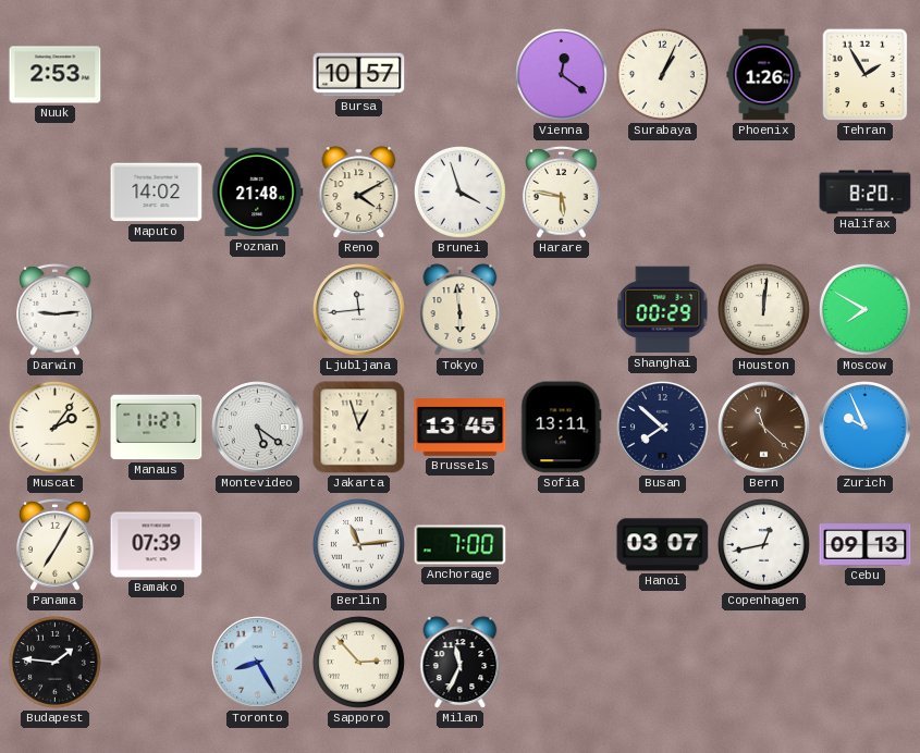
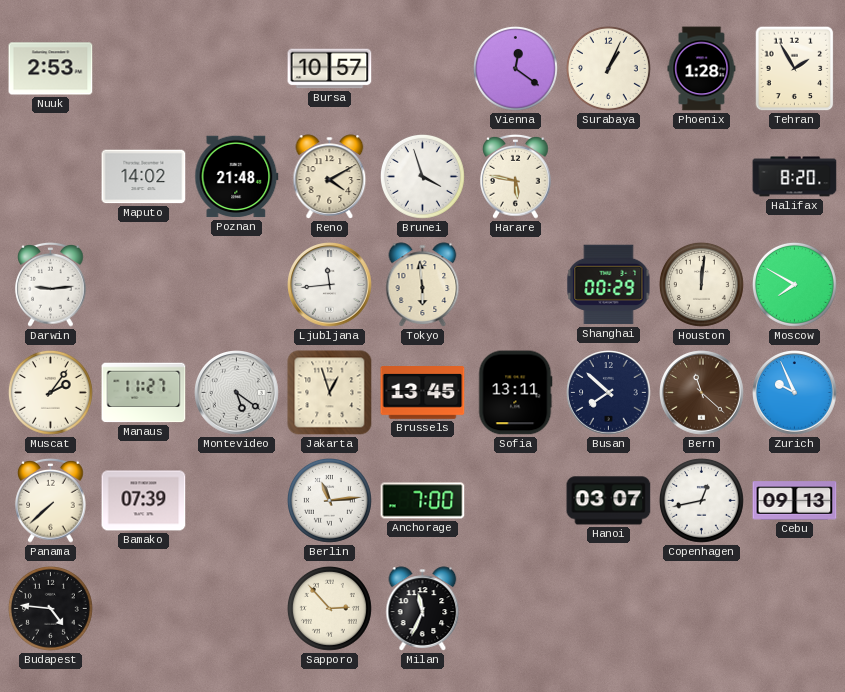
Phoenix: 1:26 -> 1:28
Panama: 7:05 -> 7:38
Budapest: 1:46 -> 4:46
Toronto: 8:25 -> none
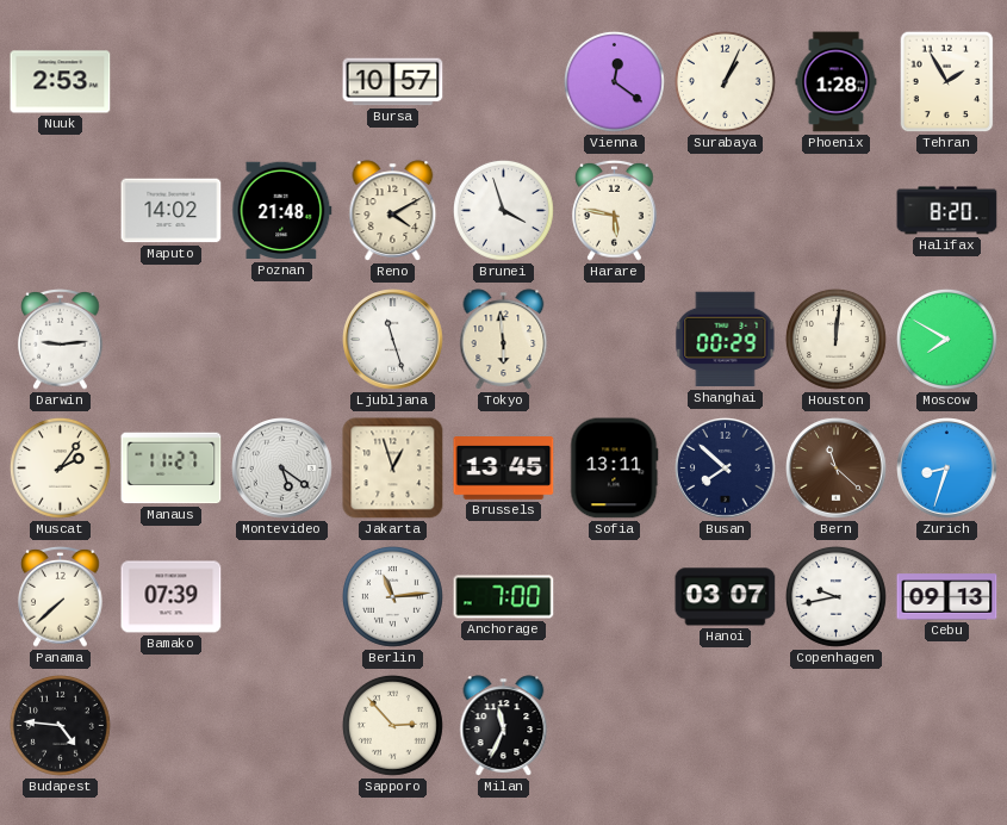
Ljubljana: 11:44 -> 11:27
Zurich: 9:56 -> 8:33
Copenhagen: 12:43 -> 9:43
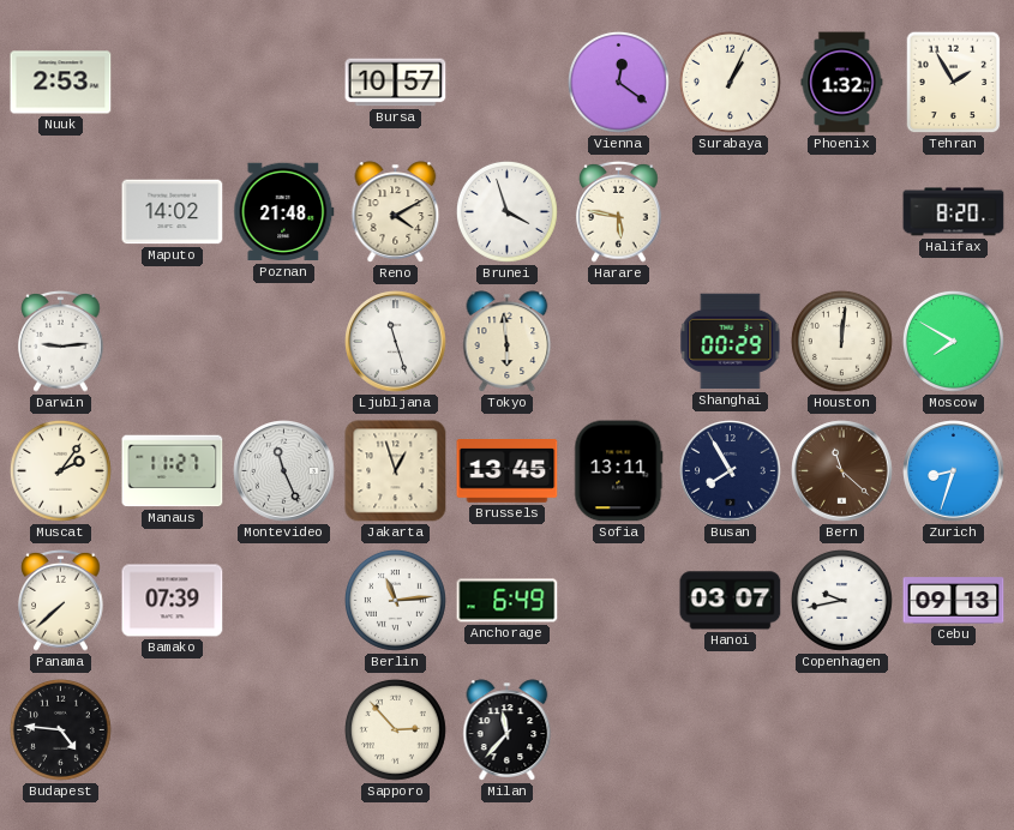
Phoenix: 1:28 -> 1:32
Montevideo: 5:21 -> 11:26
Busan: 7:52 -> 7:55
Anchorage: 7:00 -> 6:49
Milan: 11:34 -> 11:37
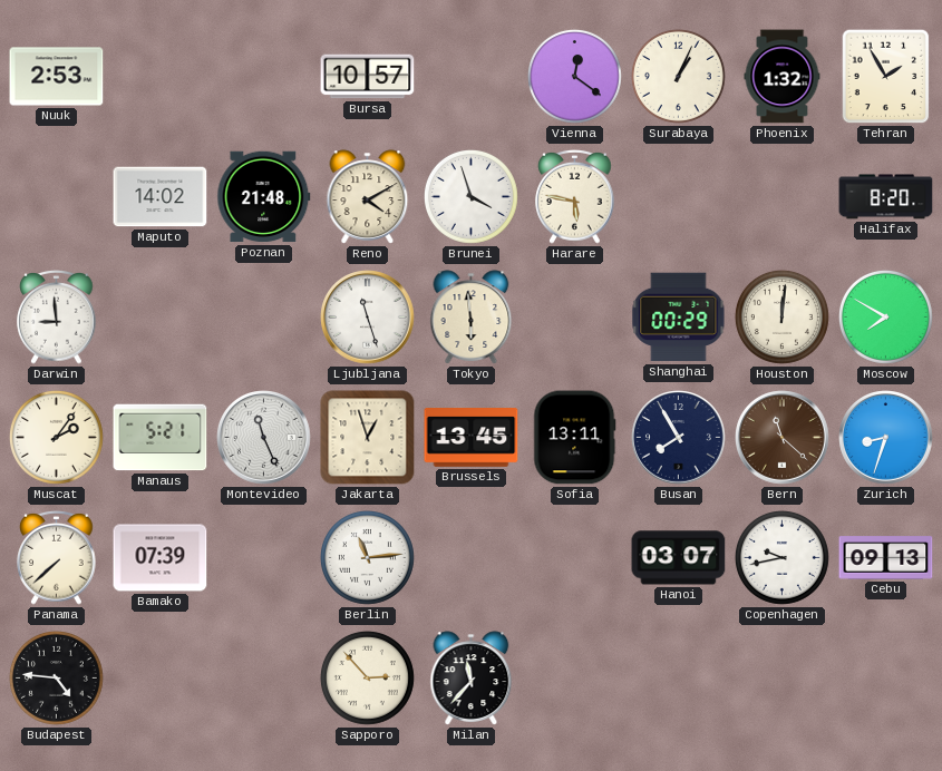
Darwin: 9:14 -> 8:59
Manaus: 11:27 -> 5:21
Anchorage: 6:49 -> none
